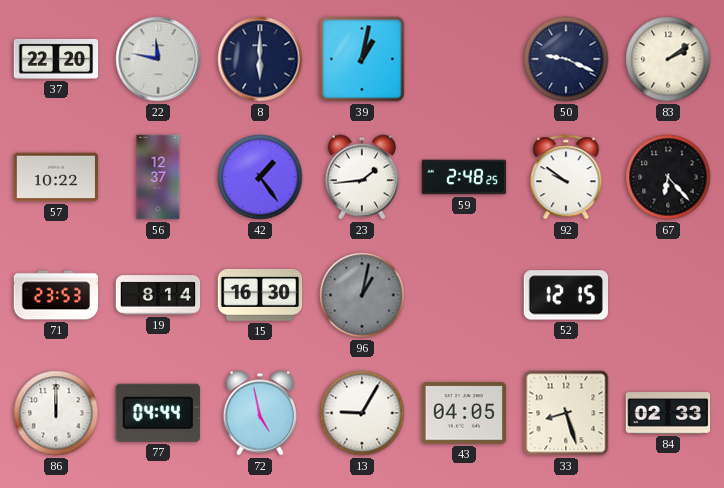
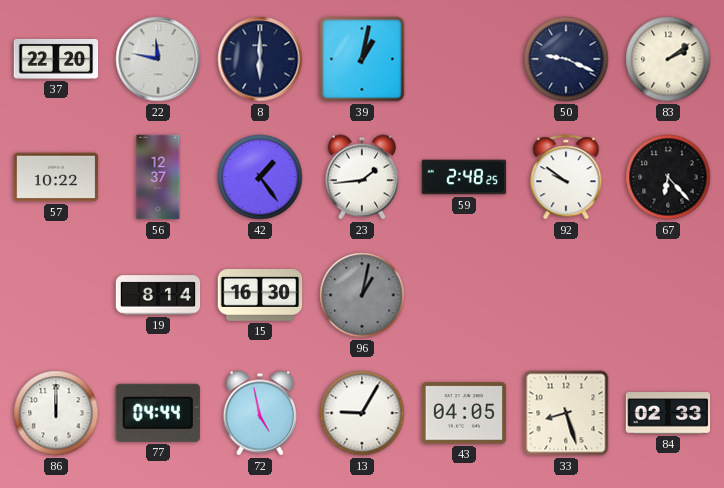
71: 23:53 -> none
52: 12:15 -> none
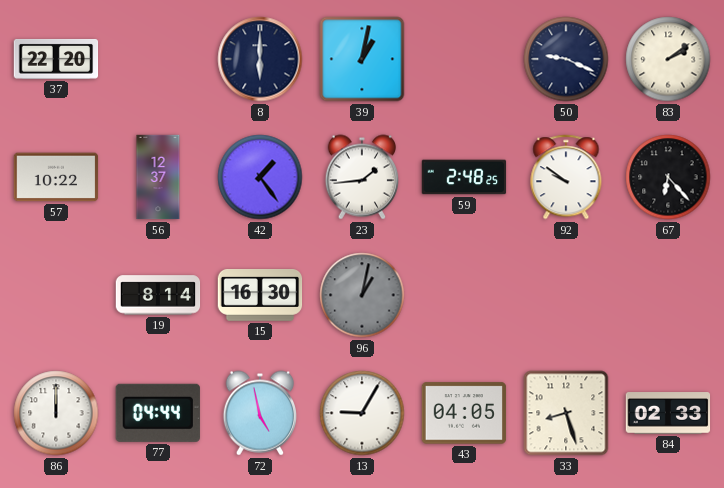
22: 11:47 -> none
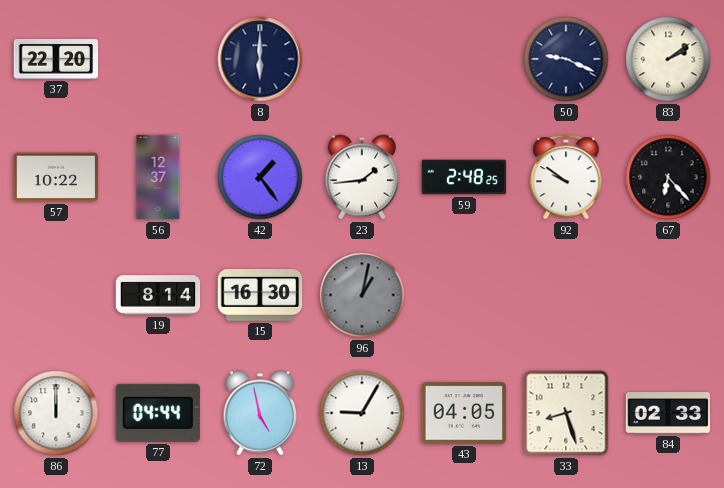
39: 1:02 -> none
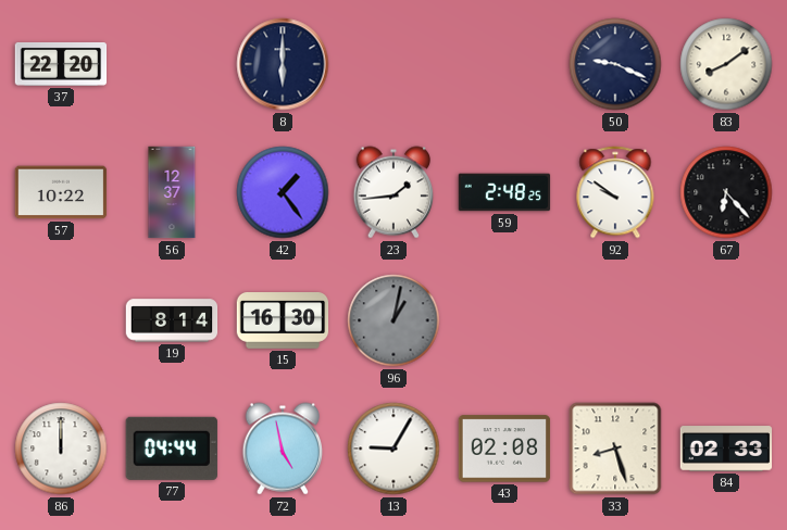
83: 2:09 -> 8:09
43: 04:05 -> 02:08
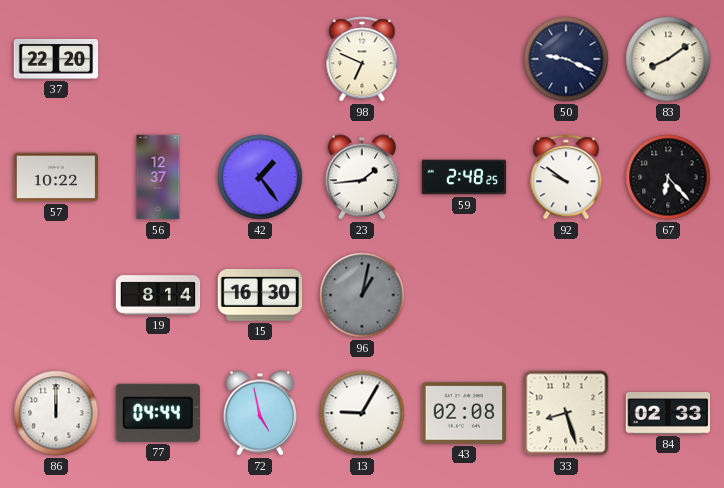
8: 6:00 -> none
98: none -> 6:49
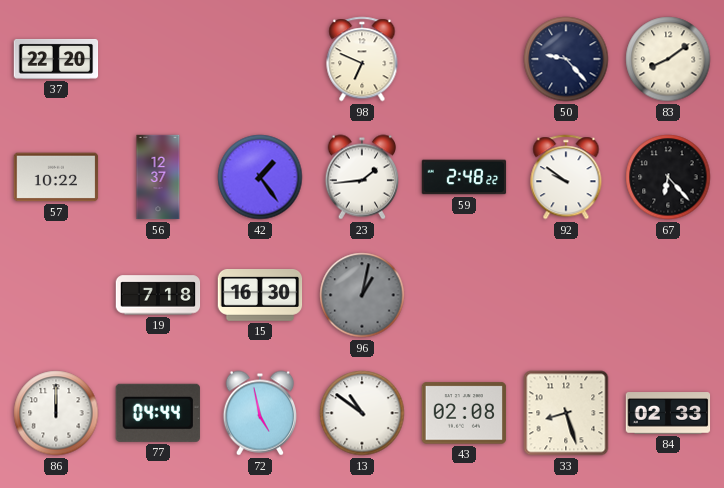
50: 9:19 -> 9:23
59: 2:48:25 -> 2:48:22
19: 8:14 -> 7:18
13: 9:05 -> 10:51
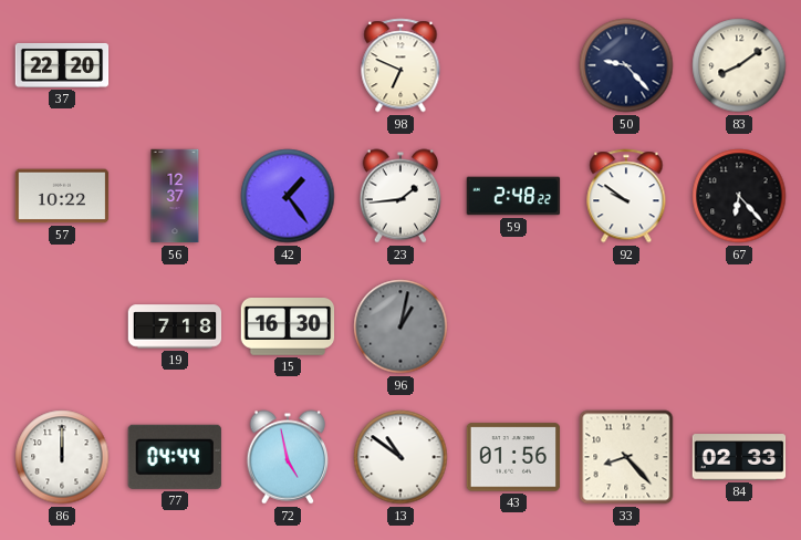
43: 02:08 -> 01:56
33: 8:27 -> 8:23
